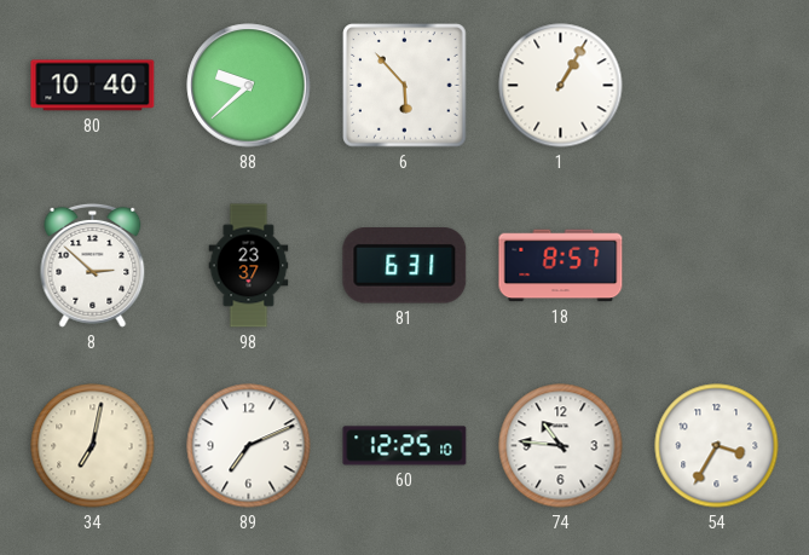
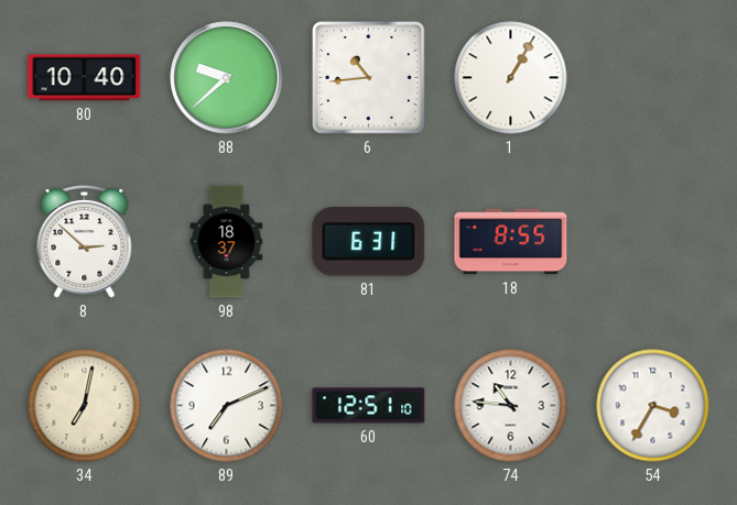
6: 5:53 -> 10:44
98: 23:37 -> 18:37
18: 8:57 -> 8:55
60: 12:25 -> 12:51
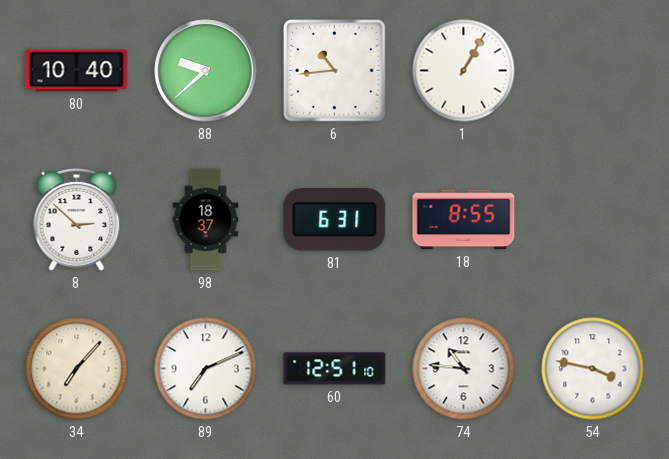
34: 7:02 -> 7:07
54: 3:35 -> 3:47
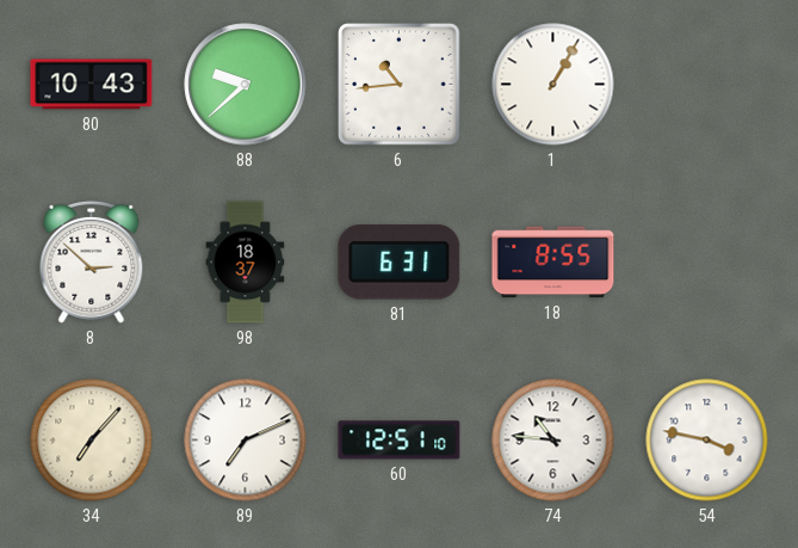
80: 10:40 -> 10:43
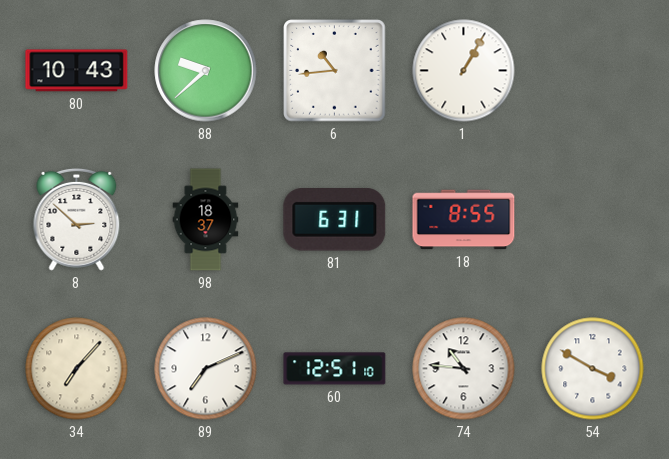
54: 3:47 -> 3:50
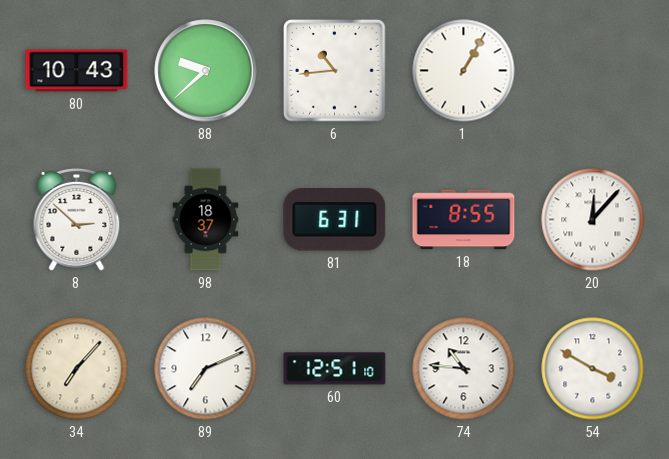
20: none -> 12:07
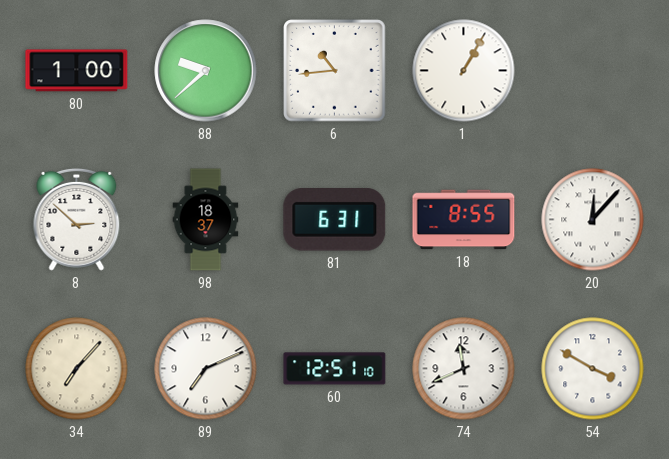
80: 10:43 -> 1:00
74: 10:46 -> 11:41
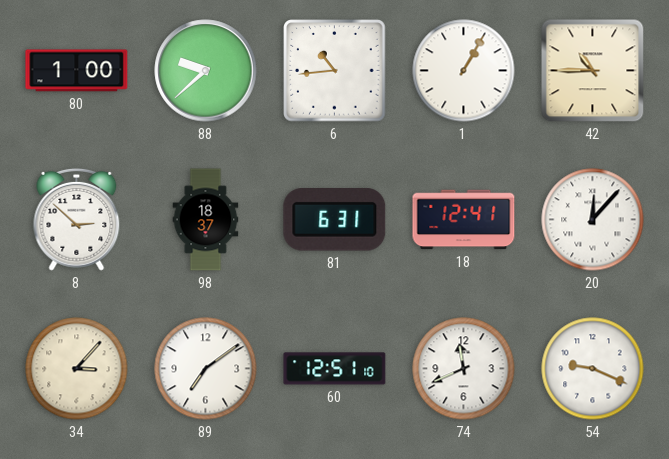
42: none -> 10:45
18: 8:55 -> 12:41
34: 7:07 -> 3:07
89: 7:11 -> 7:09
54: 3:50 -> 9:19
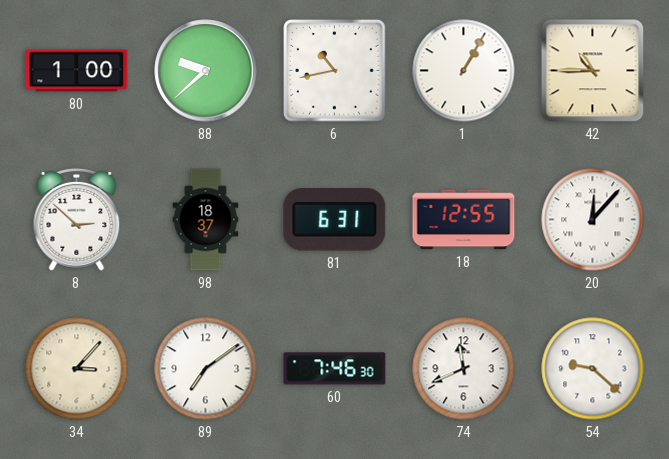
6: 10:44 -> 10:43
18: 12:41 -> 12:55
60: 12:51 -> 7:46
54: 9:19 -> 9:22
